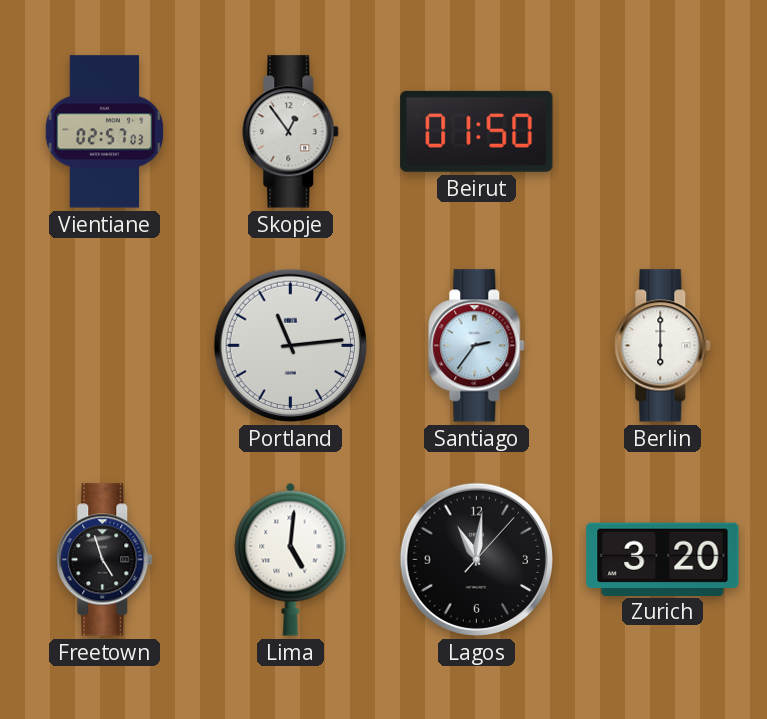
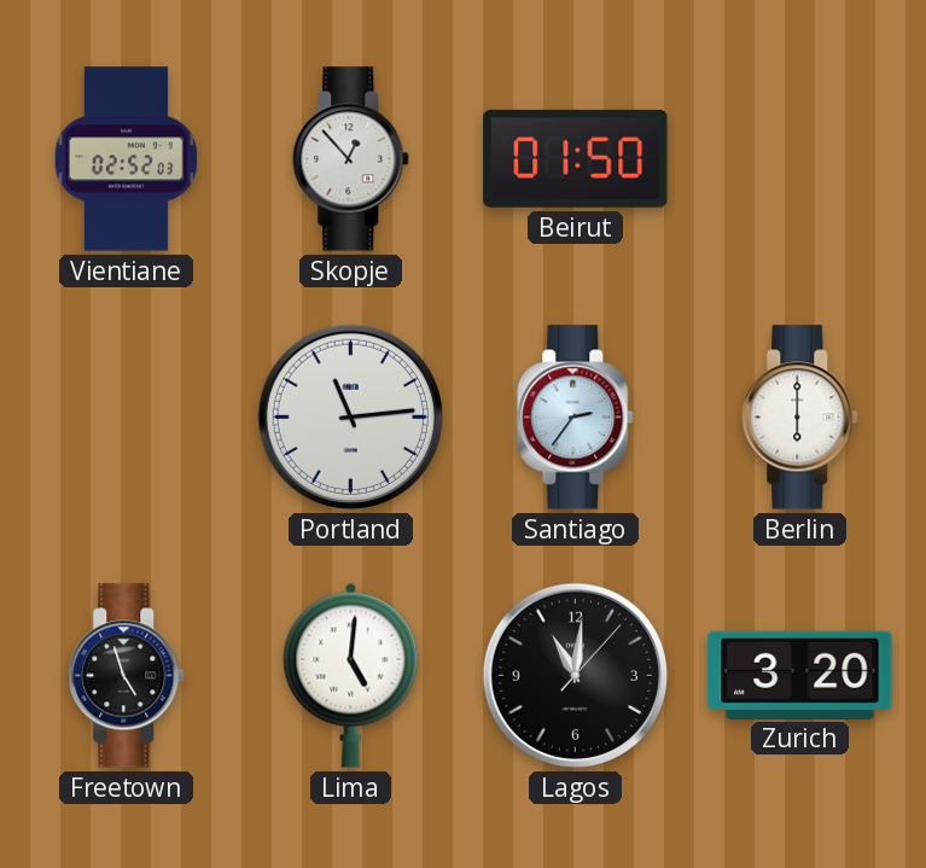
Vientiane: 02:57 -> 02:52
Skopje: 12:54 -> 12:53
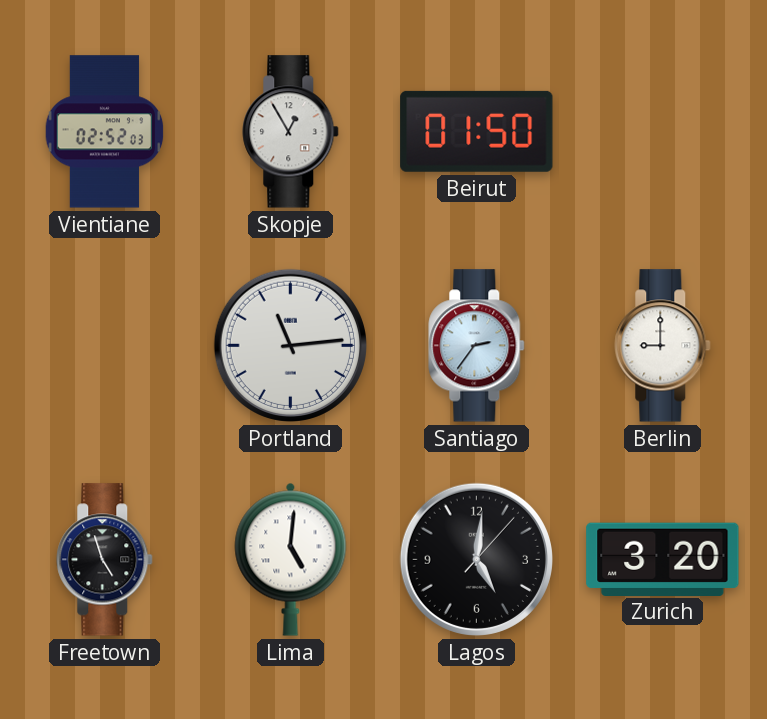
Skopje: 12:53 -> 12:55
Berlin: 6:00 -> 9:00
Lagos: 11:01 -> 5:01
